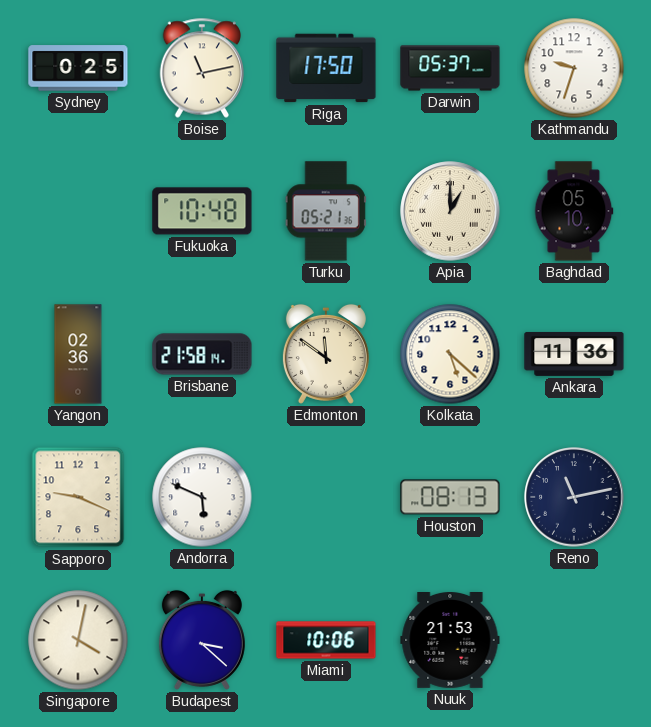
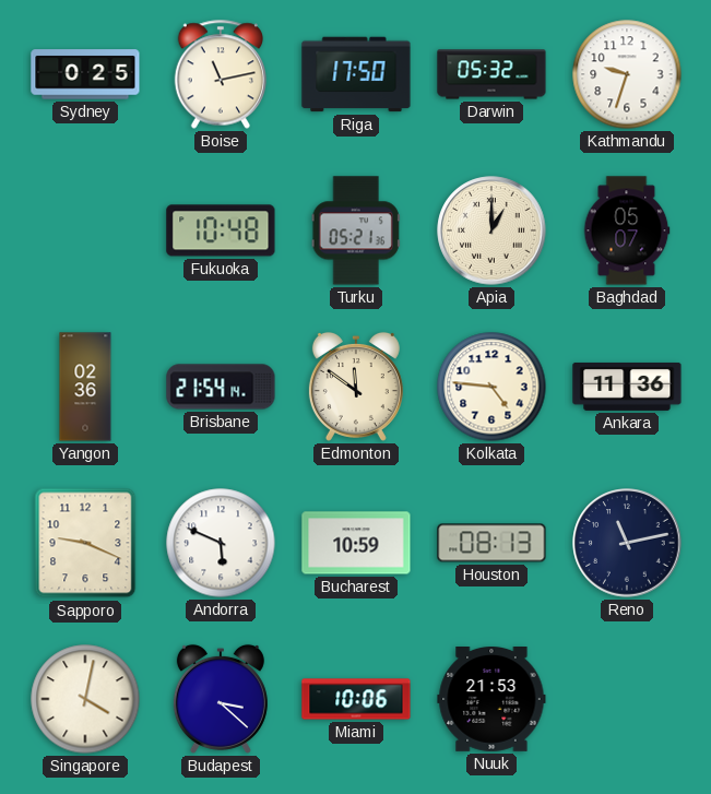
Darwin: 05:37 -> 05:32
Baghdad: 05:10 -> 05:07
Brisbane: 21:58 -> 21:54
Kolkata: 5:22 -> 4:46
Bucharest: none -> 10:59
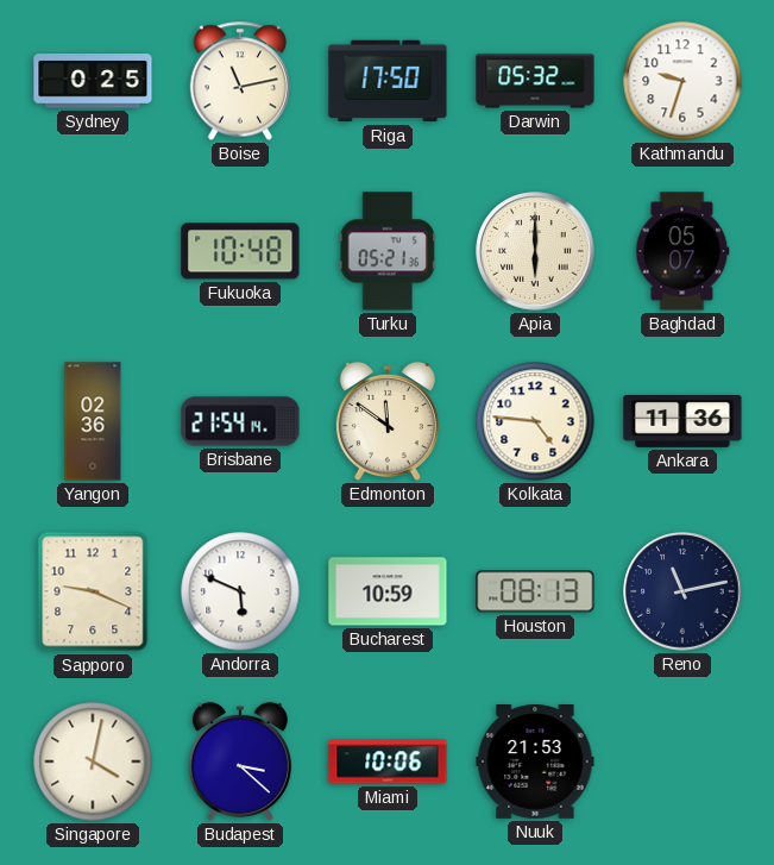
Apia: 1:00 -> 6:00
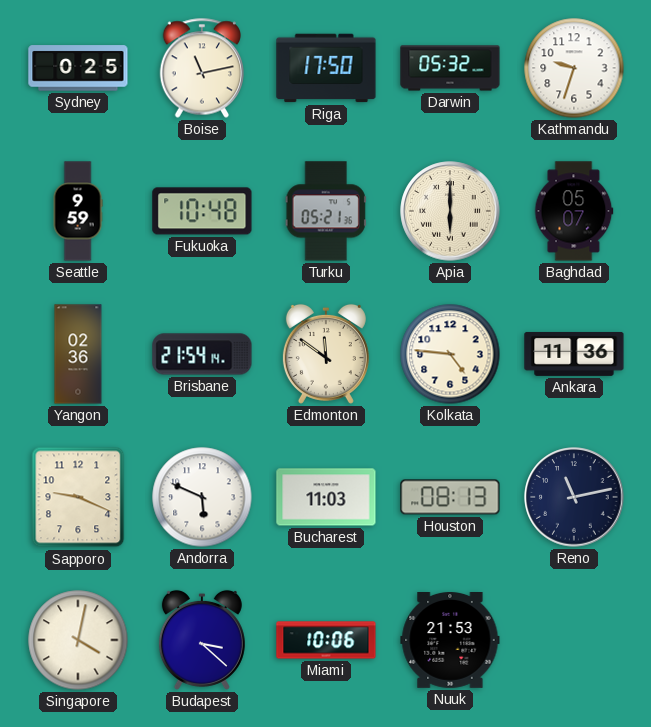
Seattle: none -> 9:59
Bucharest: 10:59 -> 11:03
